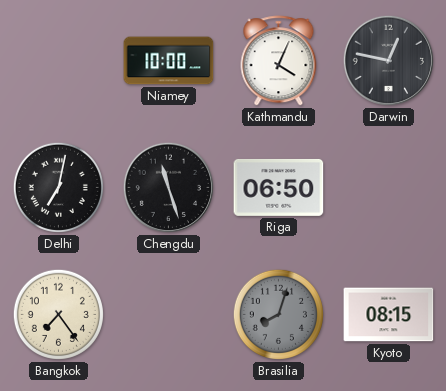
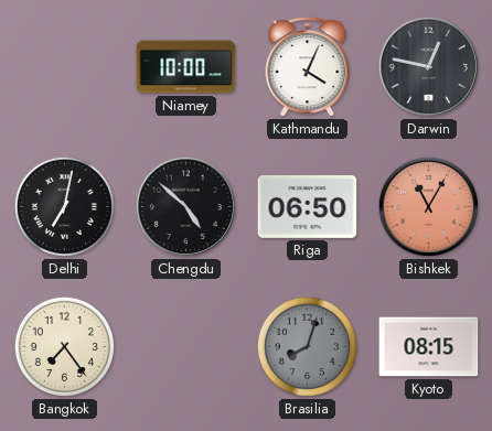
Chengdu: 11:27 -> 4:52
Bishkek: none -> 11:05
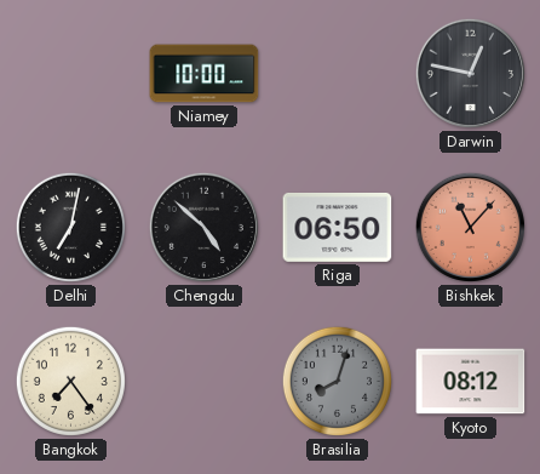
Kathmandu: 4:04 -> none
Bishkek: 11:05 -> 11:07
Kyoto: 08:15 -> 08:12
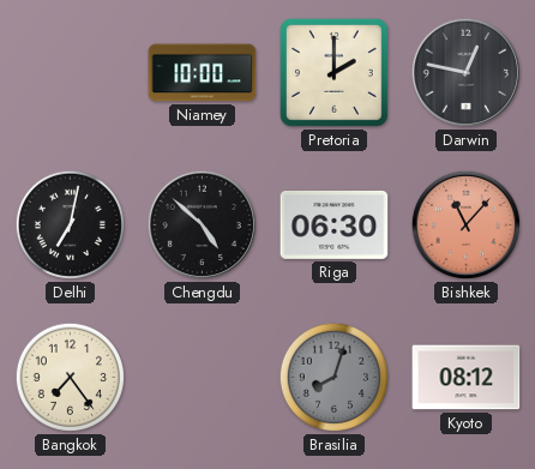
Pretoria: none -> 2:00
Riga: 06:50 -> 06:30
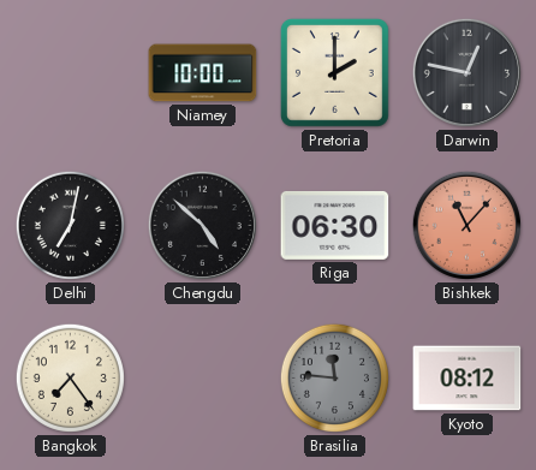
Brasilia: 8:03 -> 11:46
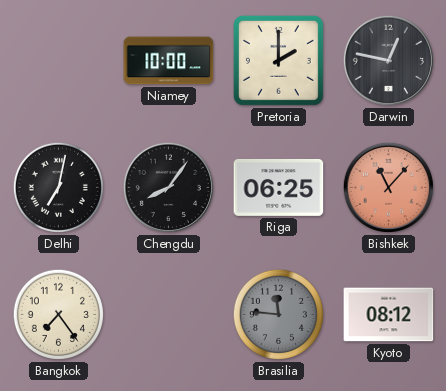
Chengdu: 4:52 -> 8:06
Riga: 06:30 -> 06:25
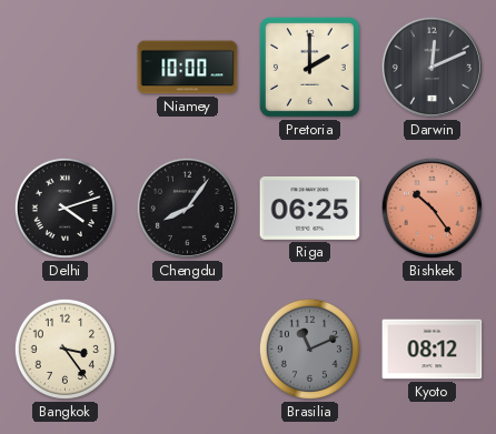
Darwin: 12:47 -> 12:11
Delhi: 7:02 -> 4:12
Bishkek: 11:07 -> 10:24
Bangkok: 7:24 -> 3:24
Brasilia: 11:46 -> 11:11
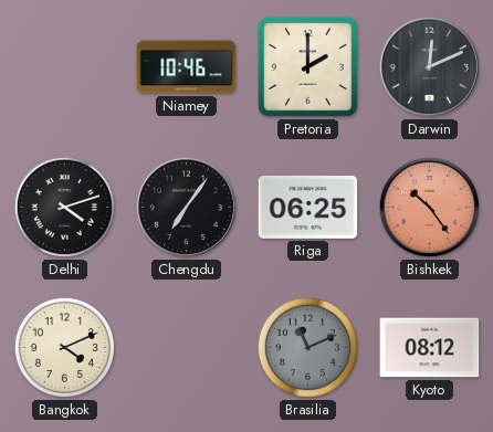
Niamey: 10:00 -> 10:46
Chengdu: 8:06 -> 7:06
Bangkok: 3:24 -> 4:11
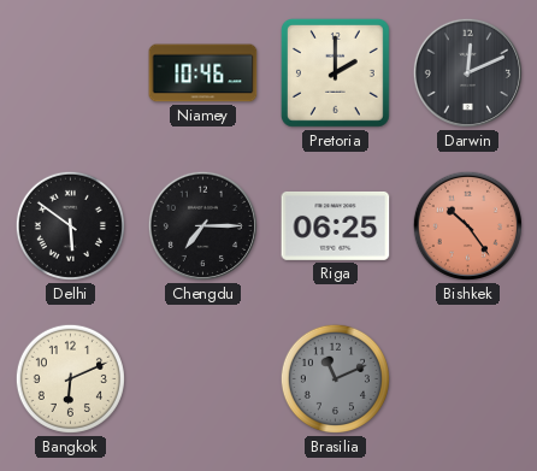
Delhi: 4:12 -> 5:51
Chengdu: 7:06 -> 7:15
Bangkok: 4:11 -> 6:11
Kyoto: 08:12 -> none
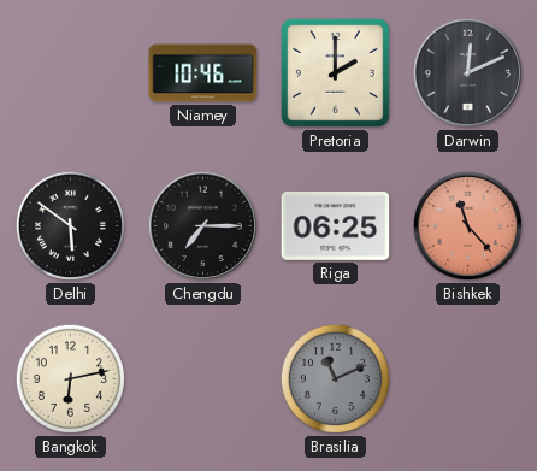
Bishkek: 10:24 -> 11:23
Bangkok: 6:11 -> 6:13
